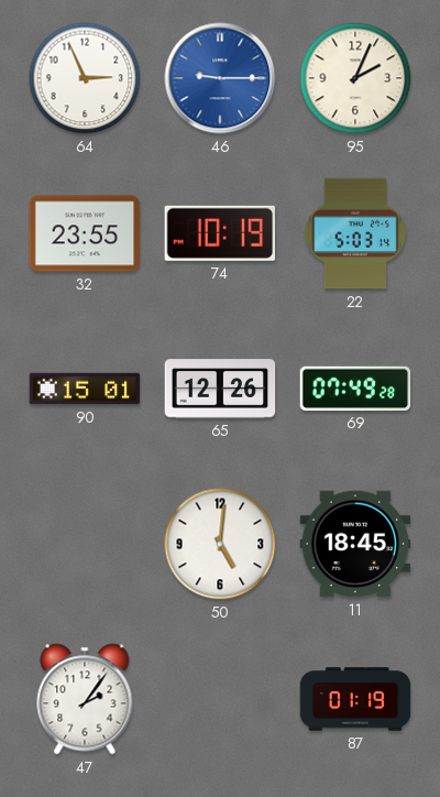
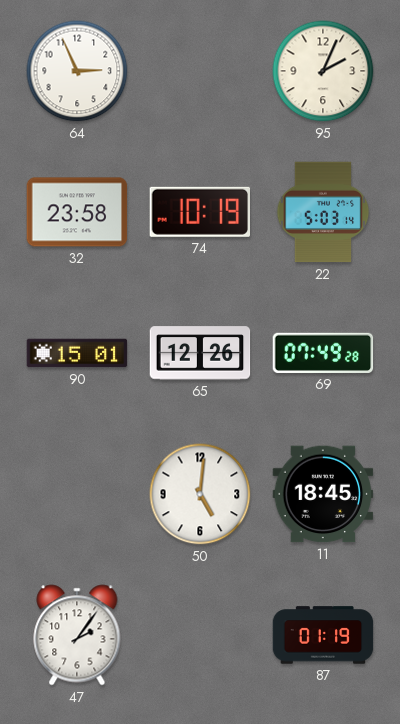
46: 9:15 -> none
32: 23:55 -> 23:58
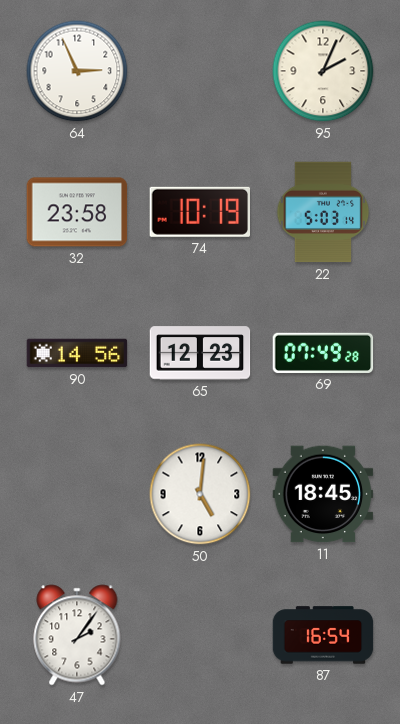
90: 15:01 -> 14:56
65: 12:26 -> 12:23
87: 01:19 -> 16:54
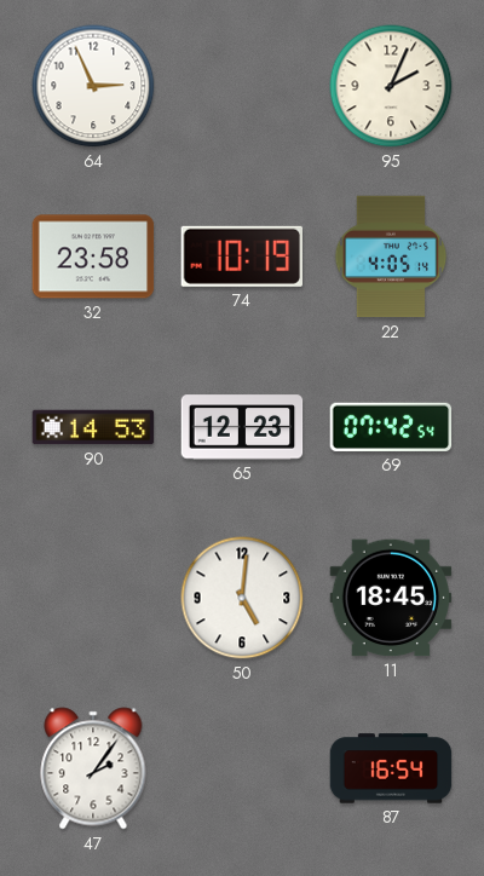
22: 5:03 -> 4:05
90: 14:56 -> 14:53
69: 07:49 -> 07:42
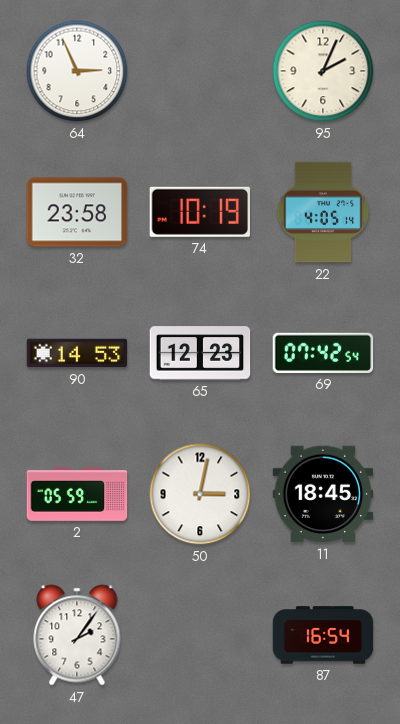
2: none -> 05:59
50: 5:01 -> 3:02
